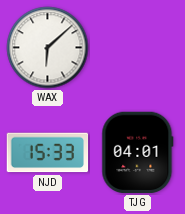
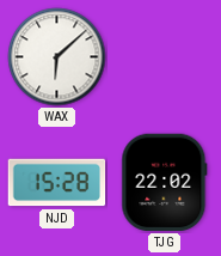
NJD: 15:33 -> 15:28
TJG: 04:01 -> 22:02
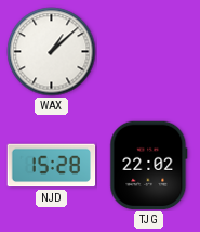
WAX: 6:08 -> 1:08
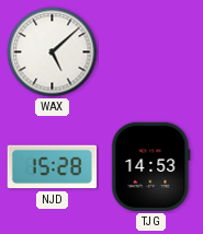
WAX: 1:08 -> 5:08
TJG: 22:02 -> 14:53
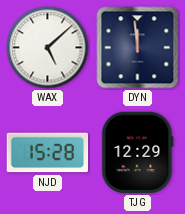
DYN: none -> 11:59
TJG: 14:53 -> 12:29
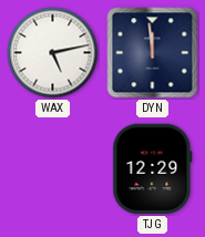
WAX: 5:08 -> 5:13
NJD: 15:28 -> none
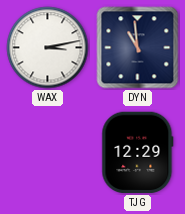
WAX: 5:13 -> 3:13
DYN: 11:59 -> 10:59
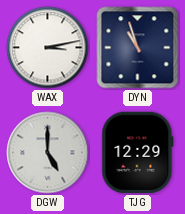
DYN: 10:59 -> 10:57
DGW: none -> 5:00
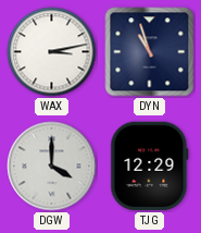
DGW: 5:00 -> 4:00
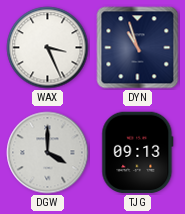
WAX: 3:13 -> 3:26
TJG: 12:29 -> 09:13
